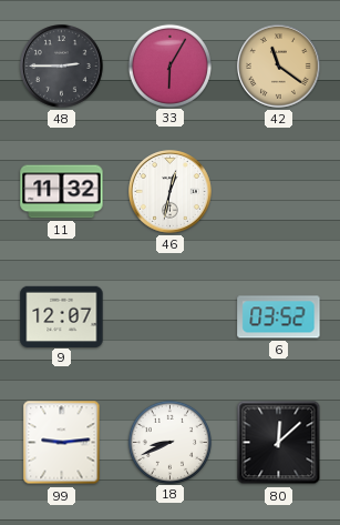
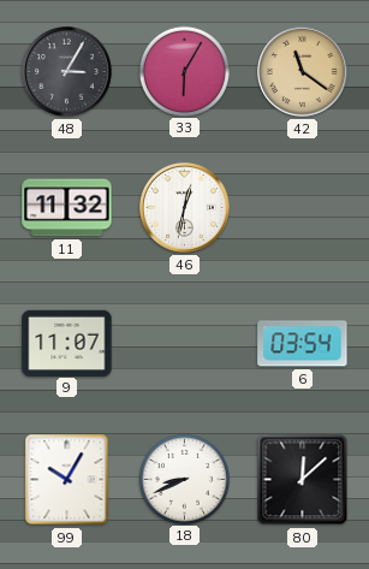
48: 2:45 -> 3:05
9: 12:07 -> 11:07
6: 03:52 -> 03:54
99: 9:14 -> 10:05
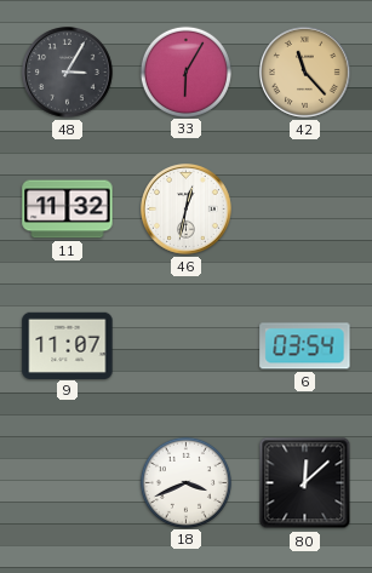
42: 11:21 -> 11:23
99: 10:05 -> none
18: 8:41 -> 3:41
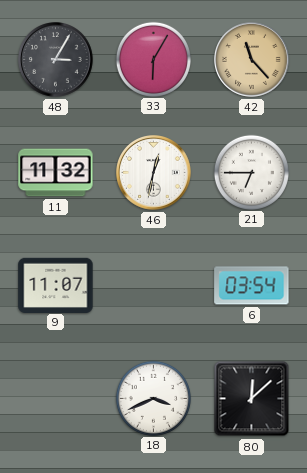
21: none -> 6:45
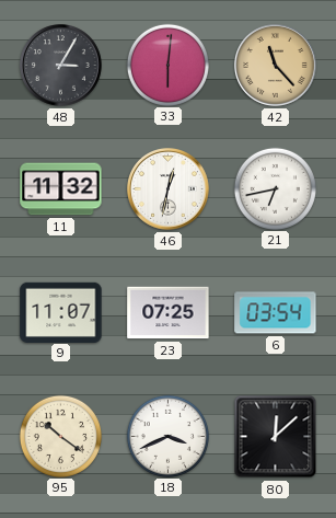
33: 6:05 -> 6:01
21: 6:45 -> 6:43
23: none -> 07:25
95: none -> 10:21
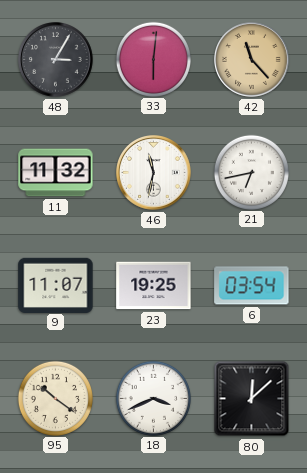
46: 12:32 -> 11:32
23: 07:25 -> 19:25
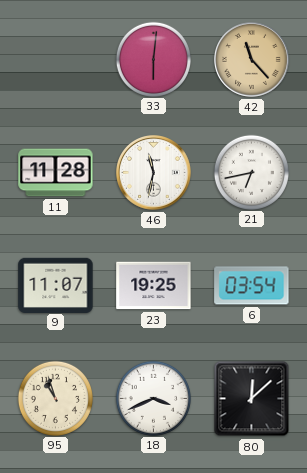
48: 3:05 -> none
11: 11:32 -> 11:28
95: 10:21 -> 10:57
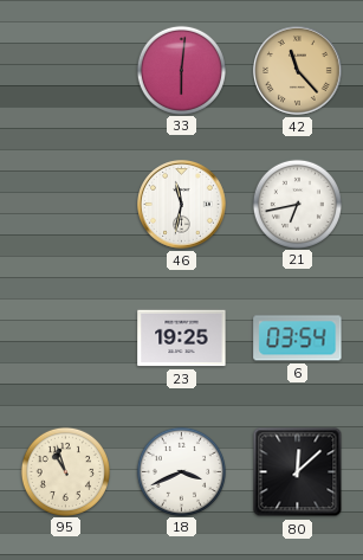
11: 11:28 -> none
9: 11:07 -> none
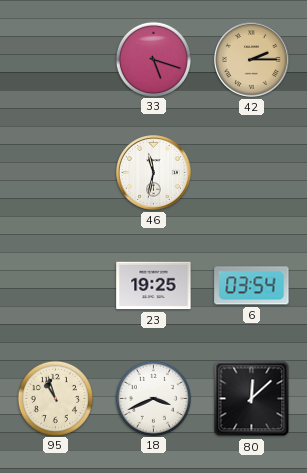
33: 6:01 -> 5:18
42: 11:23 -> 2:15
21: 6:43 -> none
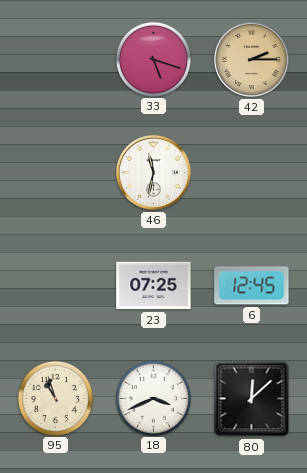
23: 19:25 -> 07:25
6: 03:54 -> 12:45
